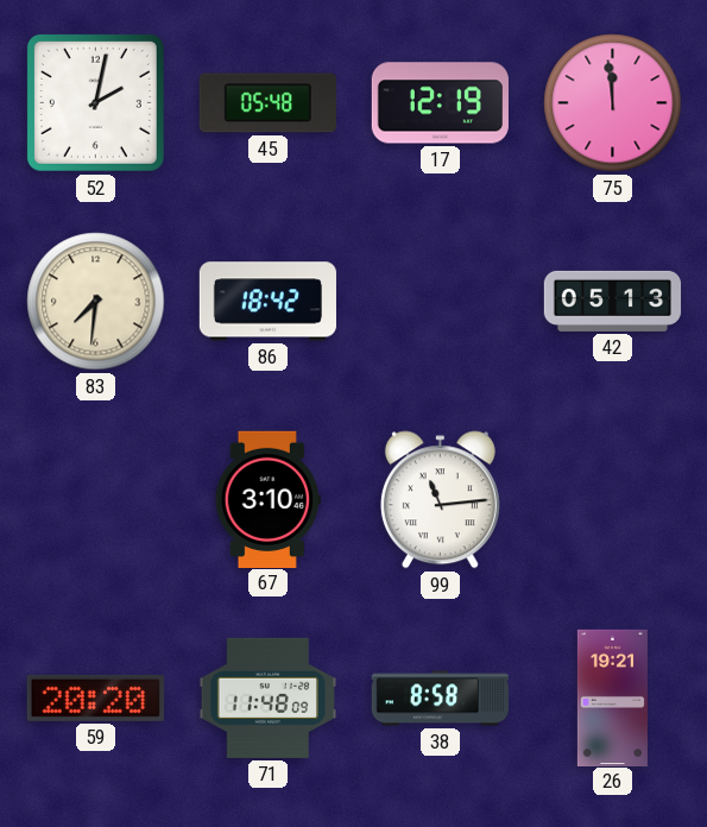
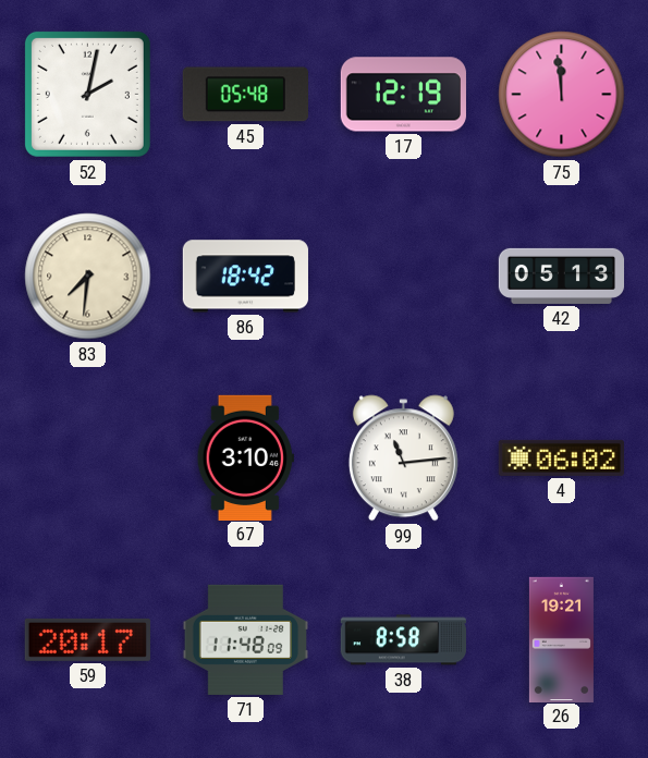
4: none -> 06:02
59: 20:20 -> 20:17
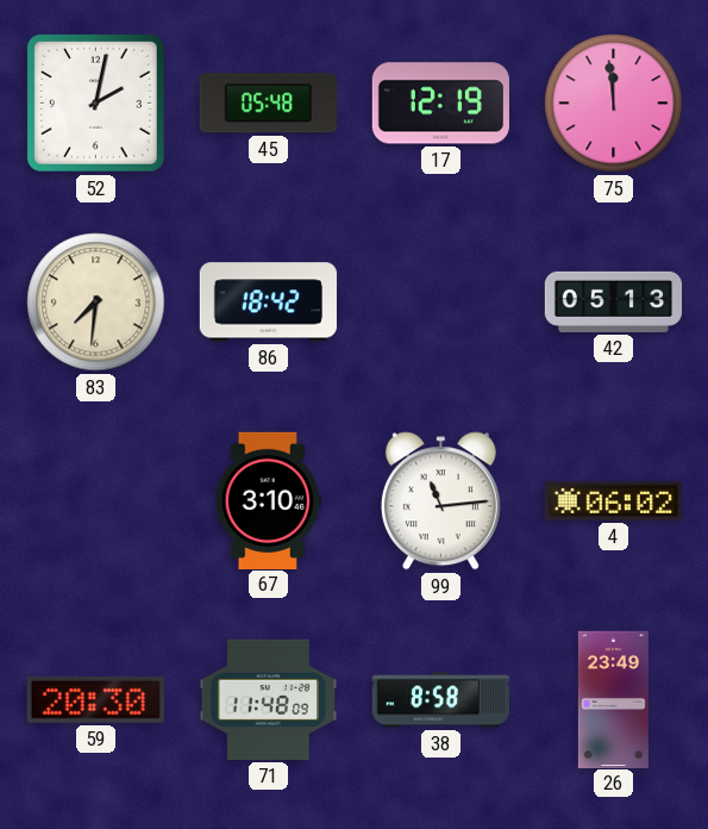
59: 20:17 -> 20:30
26: 19:21 -> 23:49
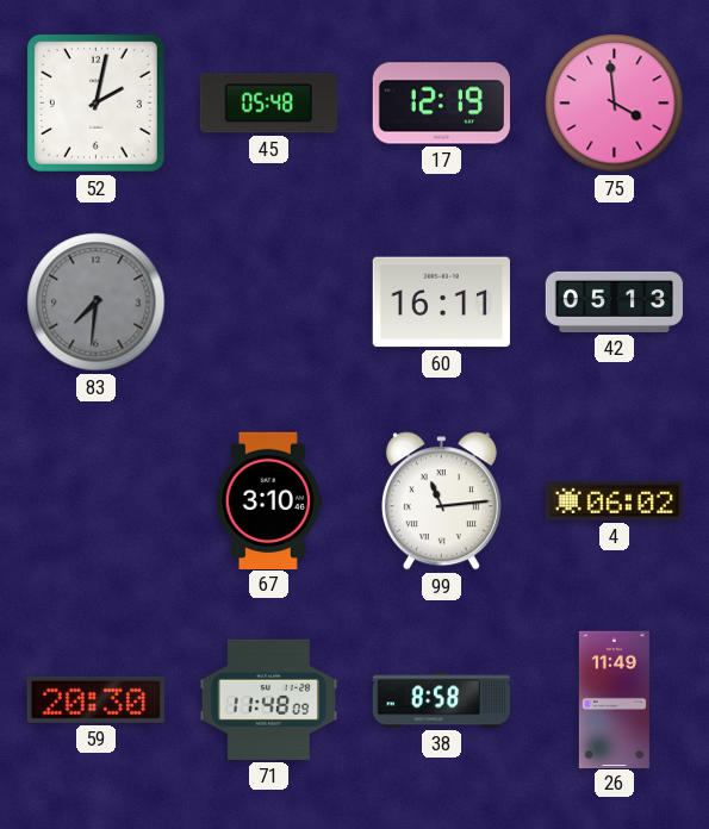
75: 11:59 -> 3:59
83 dial: cream -> grey
86: 18:42 -> none
60: none -> 16:11
26: 23:49 -> 11:49
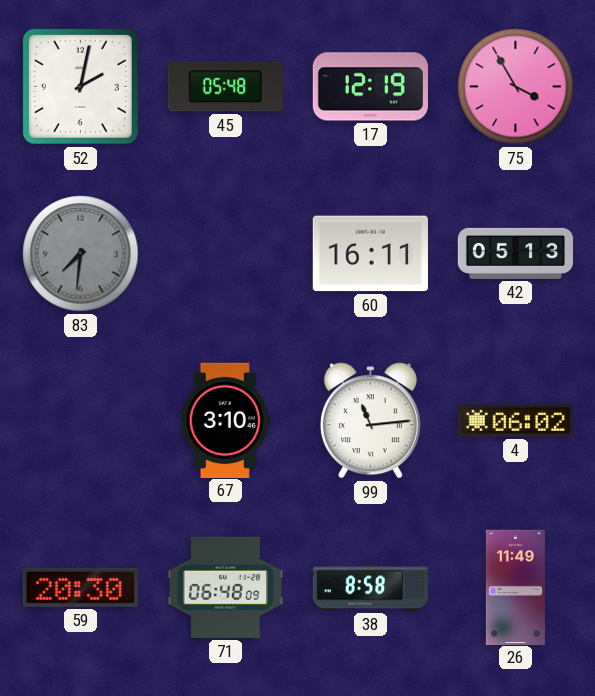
75: 3:59 -> 3:55
71: 11:48 -> 06:48
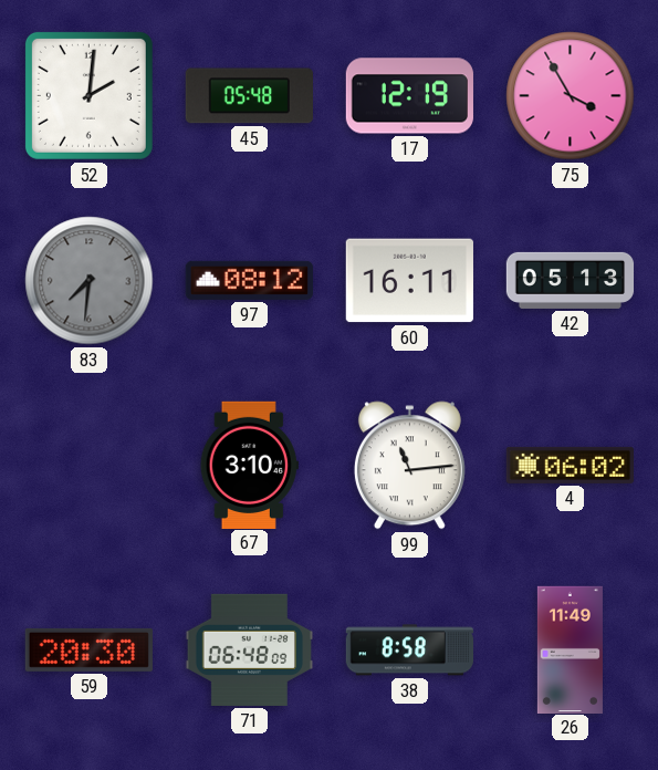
52: 2:02 -> 2:01
97: none -> 08:12
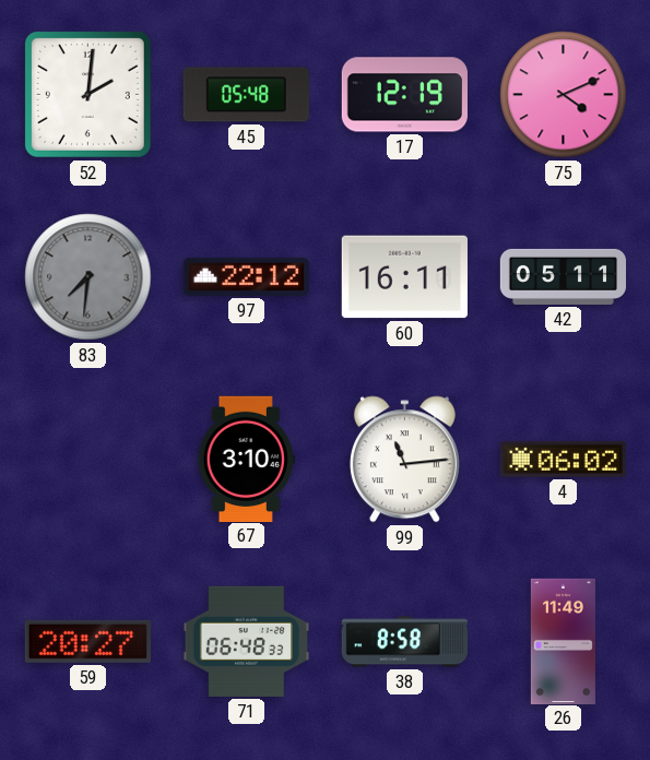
75: 3:55 -> 4:11
97: 08:12 -> 22:12
42: 05:13 -> 05:11
59: 20:30 -> 20:27
71: 06:48:09 -> 06:48:33
